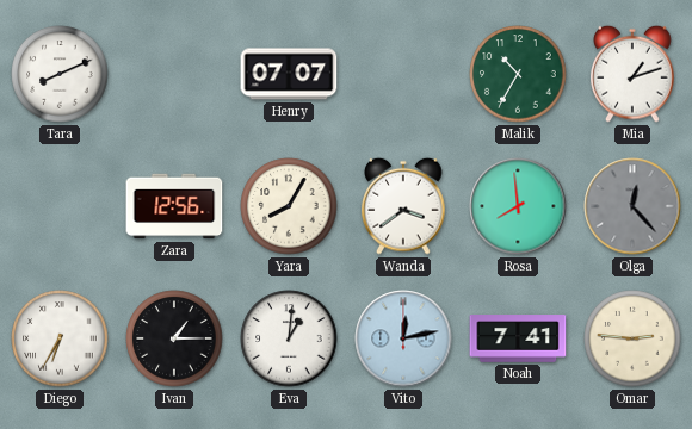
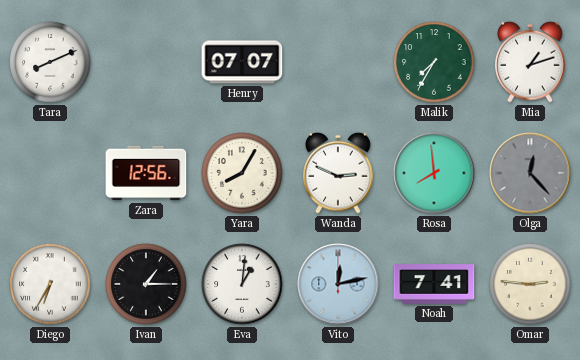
Malik: 10:35 -> 7:35
Wanda: 3:39 -> 2:49
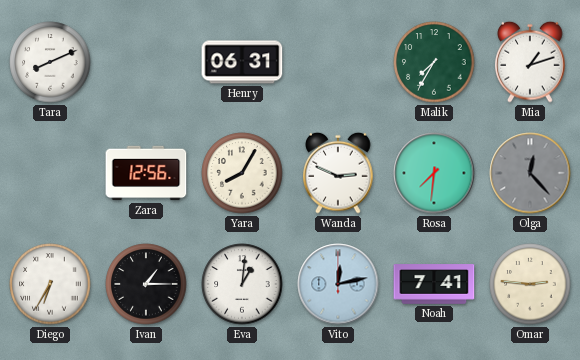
Henry: 07:07 -> 06:31
Rosa: 7:59 -> 7:31
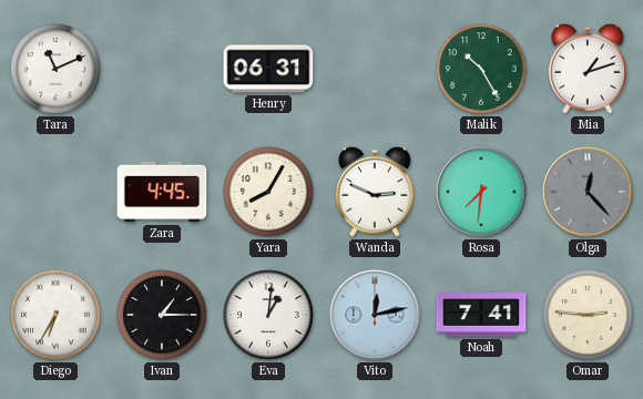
Tara: 8:11 -> 11:11
Malik: 7:35 -> 10:25
Zara: 12:56 -> 4:45
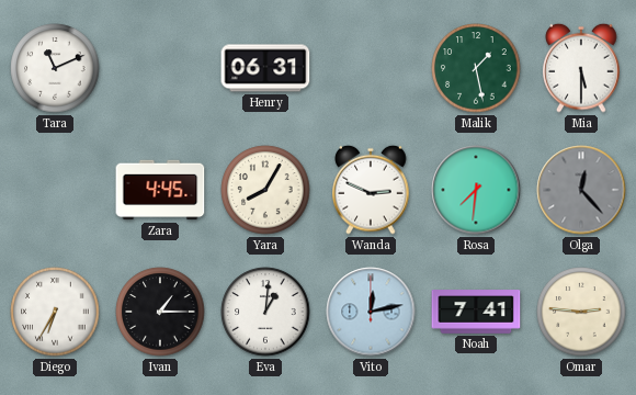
Malik: 10:25 -> 1:28
Mia: 1:12 -> 5:30
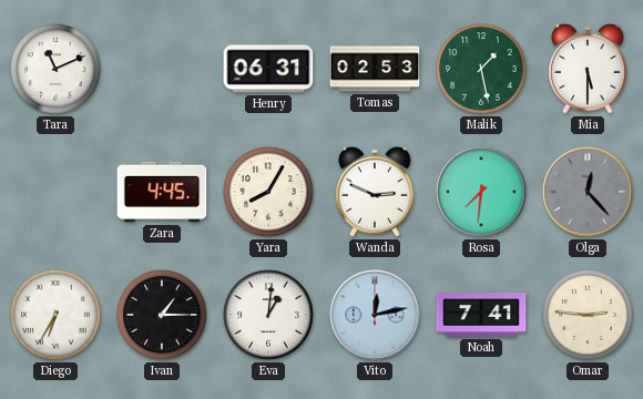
Tomas: none -> 02:53
